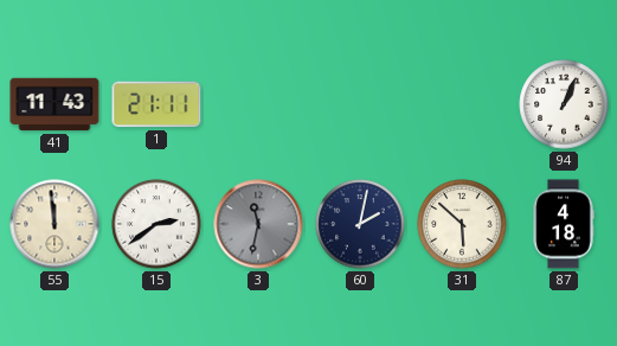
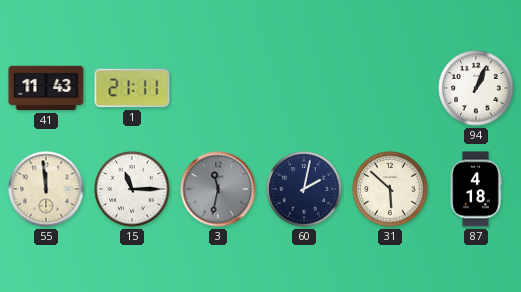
15: 2:39 -> 11:15
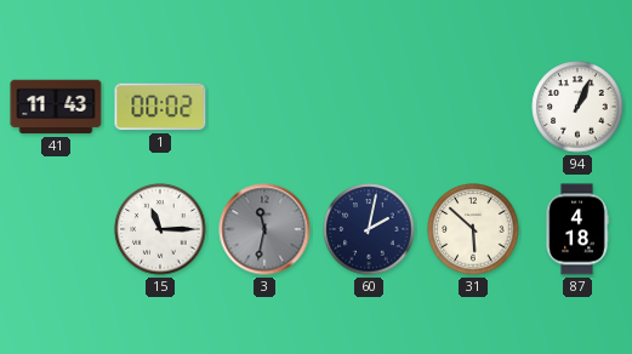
1: 21:11 -> 00:02
55: 11:59 -> none
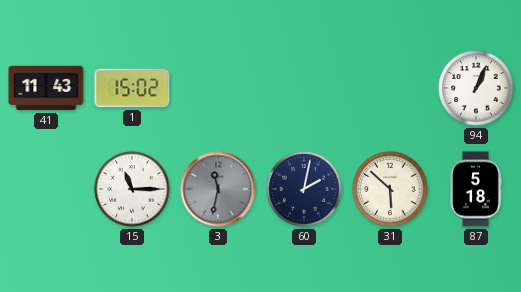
1: 00:02 -> 15:02
87: 4:18 -> 5:18
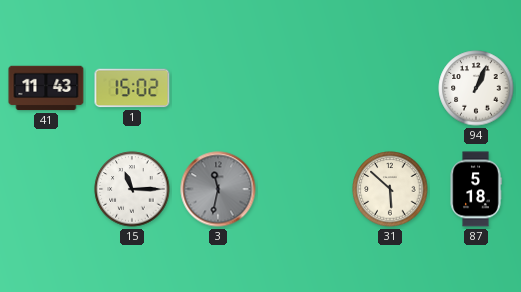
60: 2:02 -> none
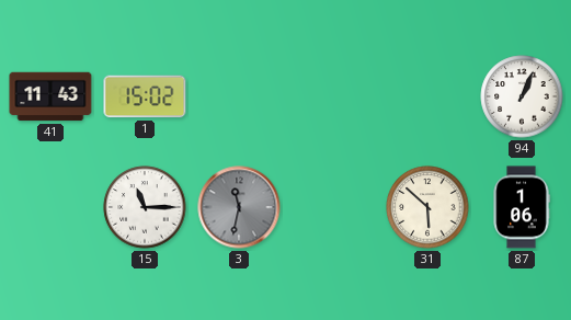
87: 5:18 -> 1:06
